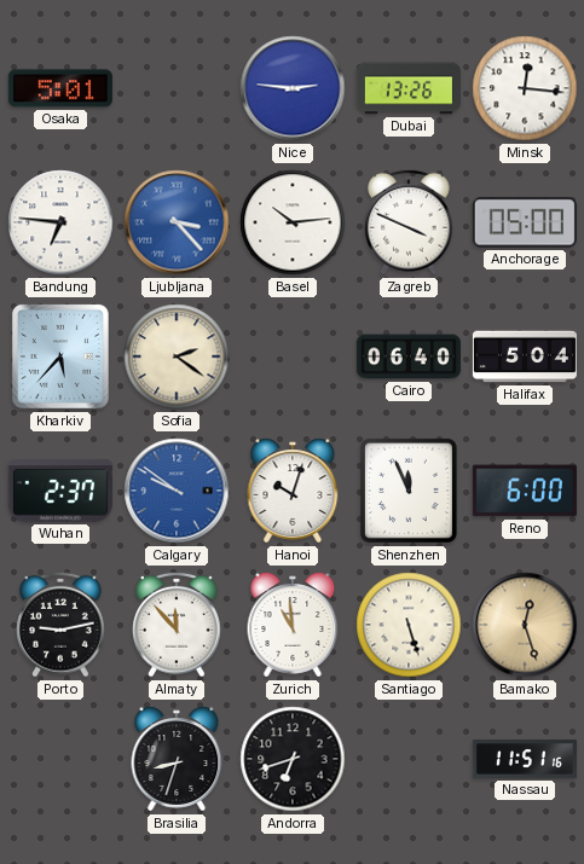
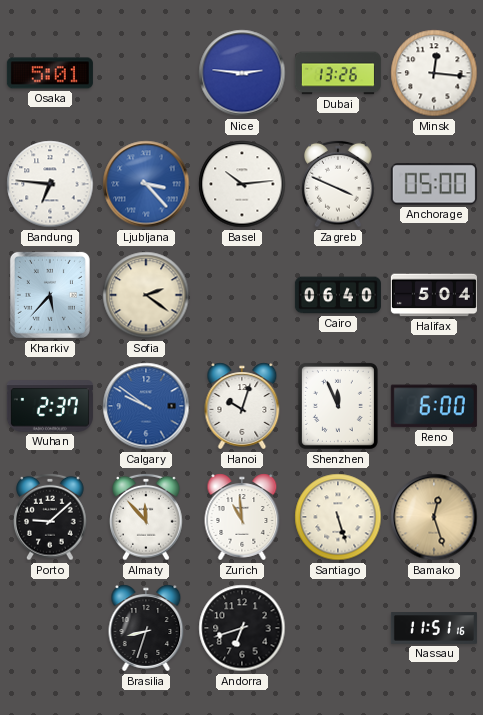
Porto: 9:13 -> 9:08
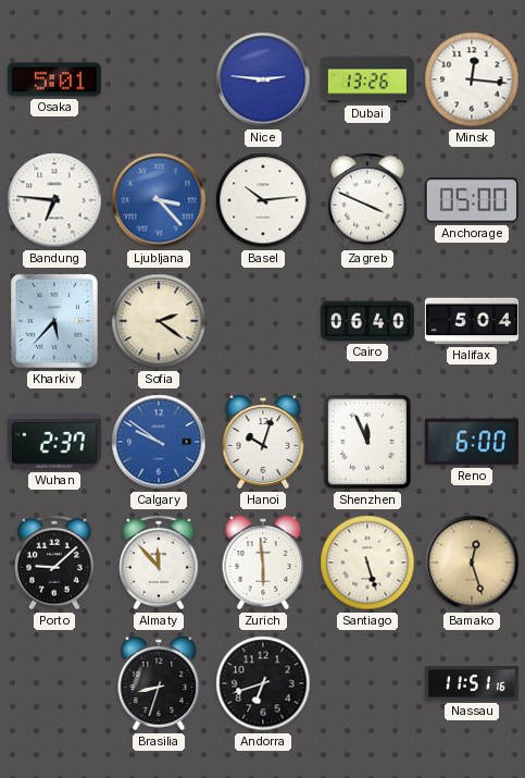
Zurich: 10:59 -> 5:59
